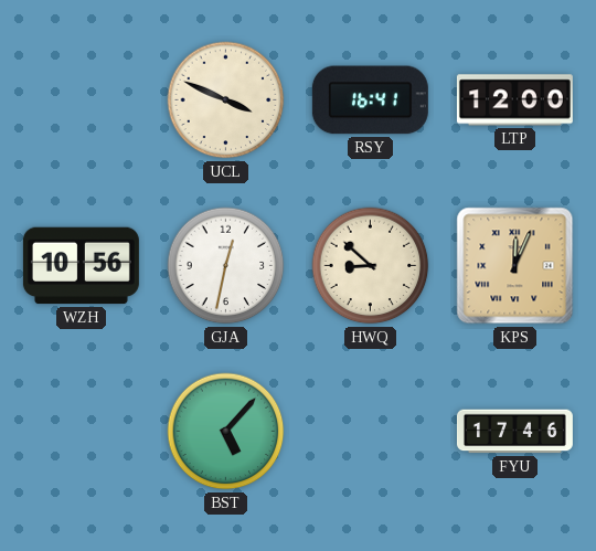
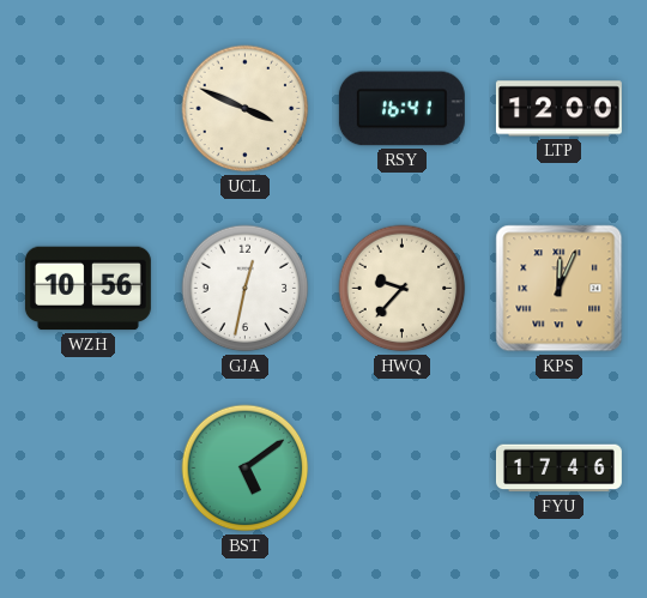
HWQ: 8:52 -> 9:37
BST: 5:07 -> 5:09
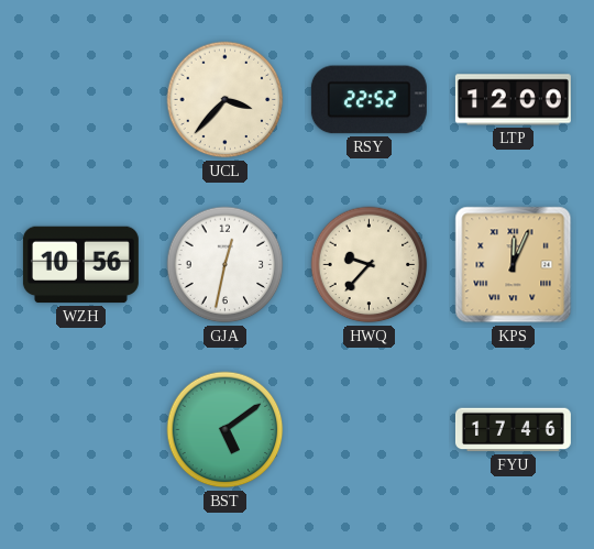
UCL: 3:49 -> 3:37
RSY: 16:41 -> 22:52
